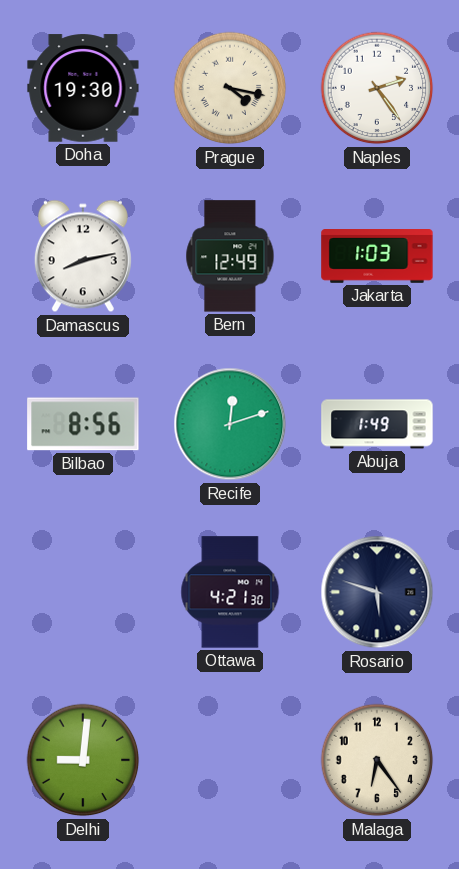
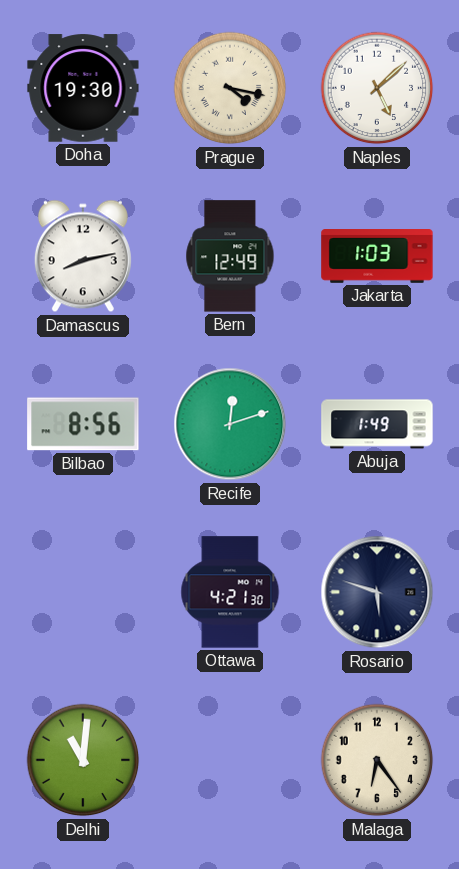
Naples: 2:24 -> 5:08
Delhi: 9:01 -> 11:01
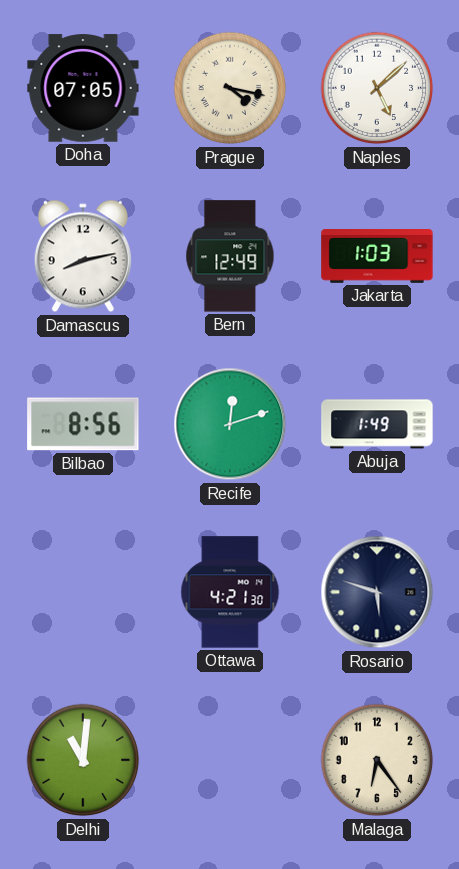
Doha: 19:30 -> 07:05
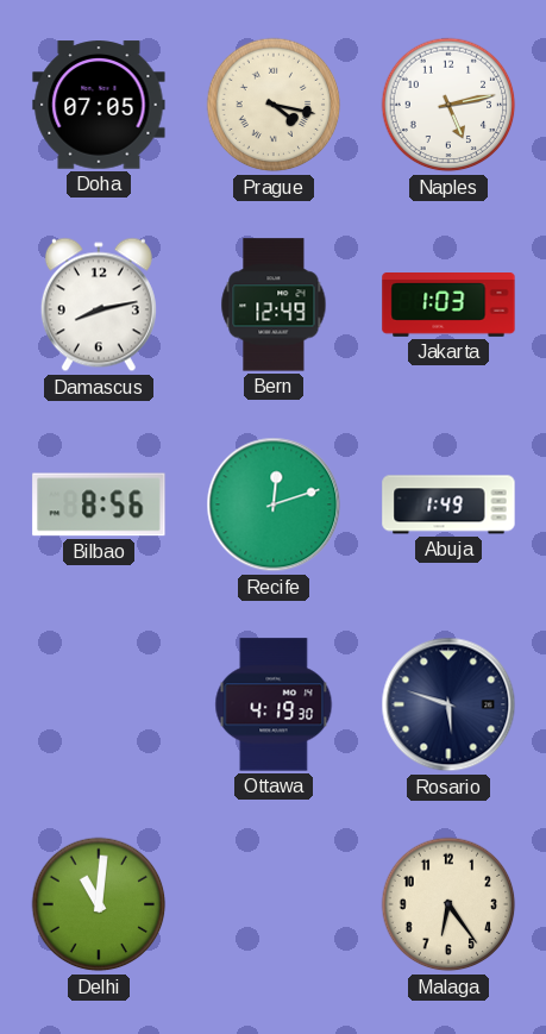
Naples: 5:08 -> 5:13
Ottawa: 4:21 -> 4:19
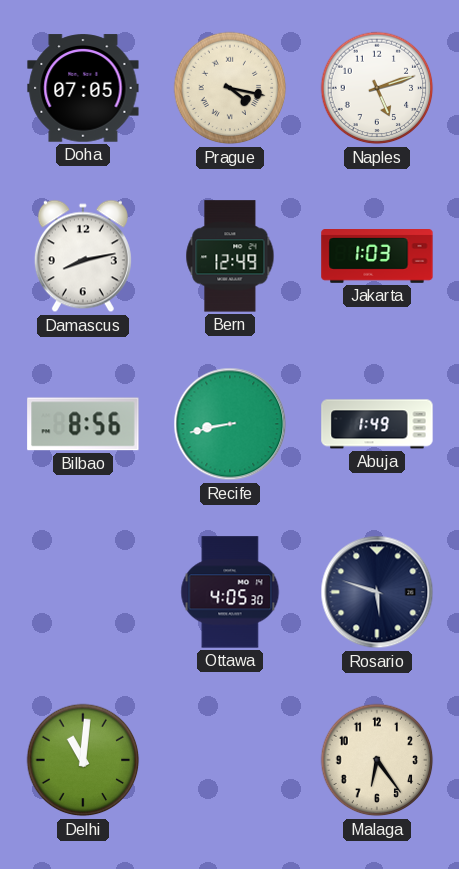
Naples: 5:13 -> 5:12
Recife: 12:12 -> 8:43
Ottawa: 4:19 -> 4:05
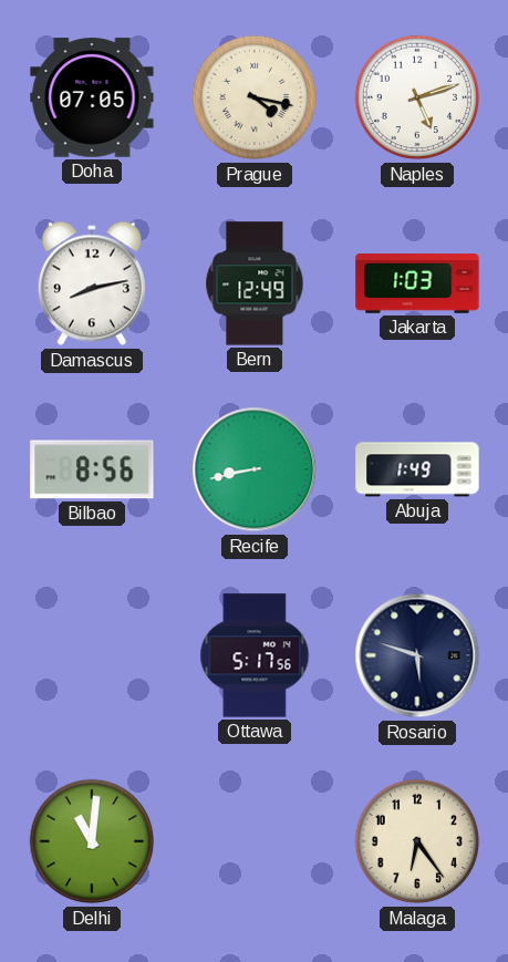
Ottawa: 4:05 -> 5:17
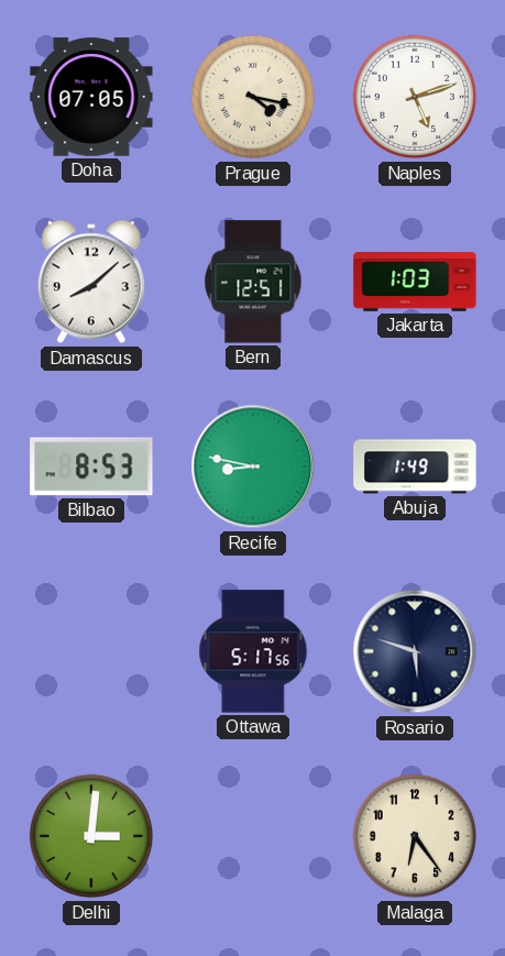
Damascus: 8:13 -> 8:08
Bern: 12:49 -> 12:51
Bilbao: 8:56 -> 8:53
Recife: 8:43 -> 8:47
Delhi: 11:01 -> 3:01
